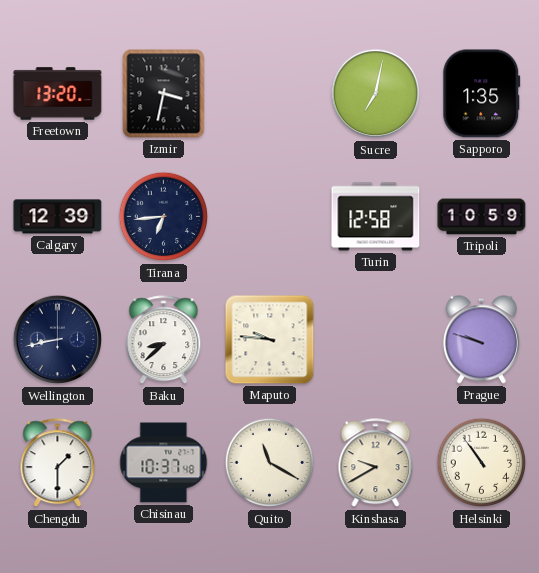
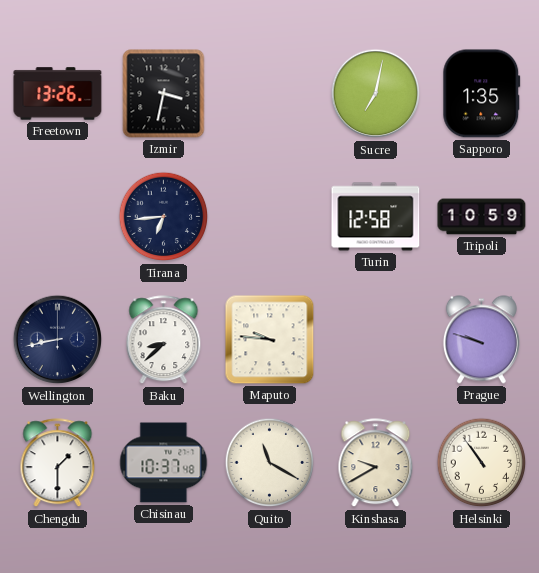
Freetown: 13:20 -> 13:26
Calgary: 12:39 -> none
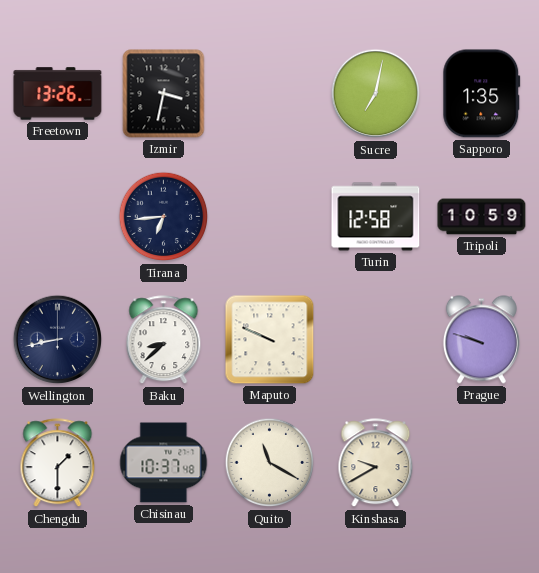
Maputo: 9:46 -> 9:49
Helsinki: 10:54 -> none
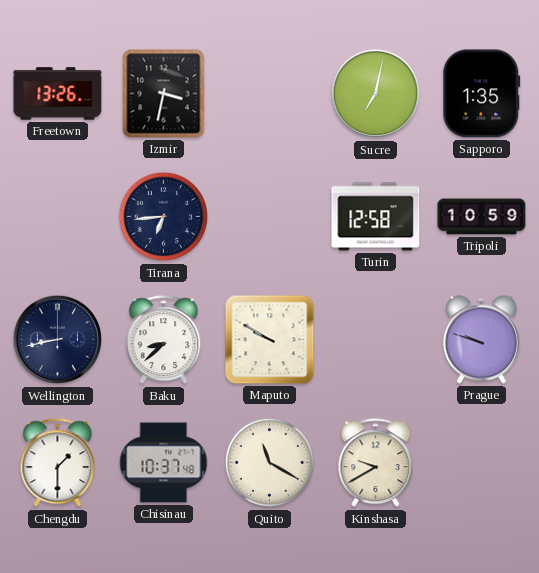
Maputo: 9:49 -> 9:50
